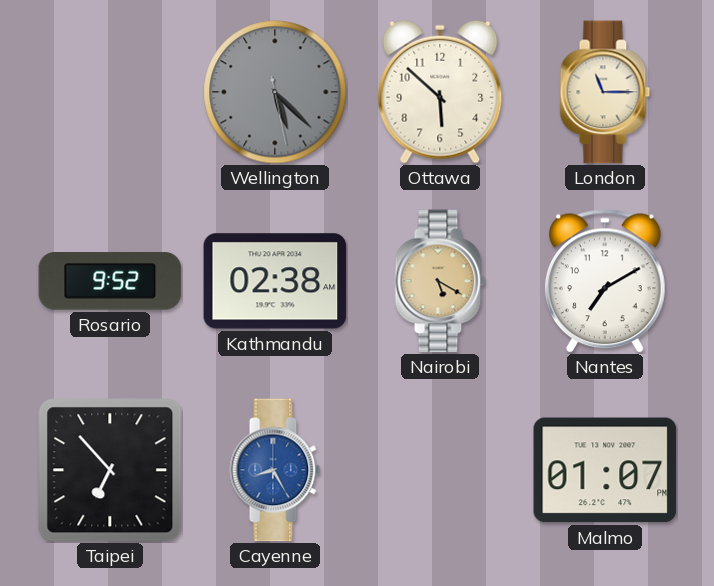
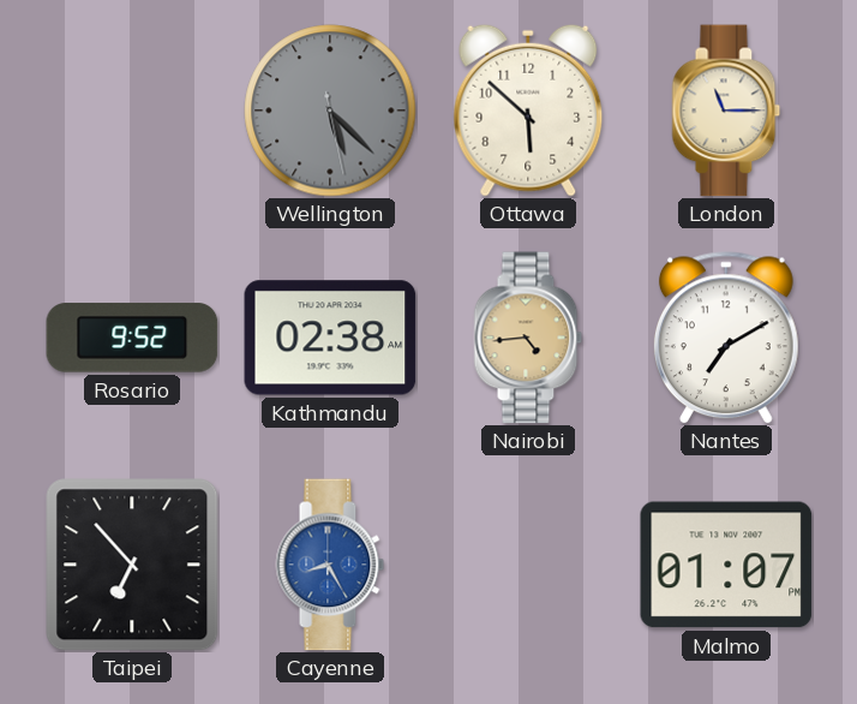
Nairobi: 5:20 -> 4:44
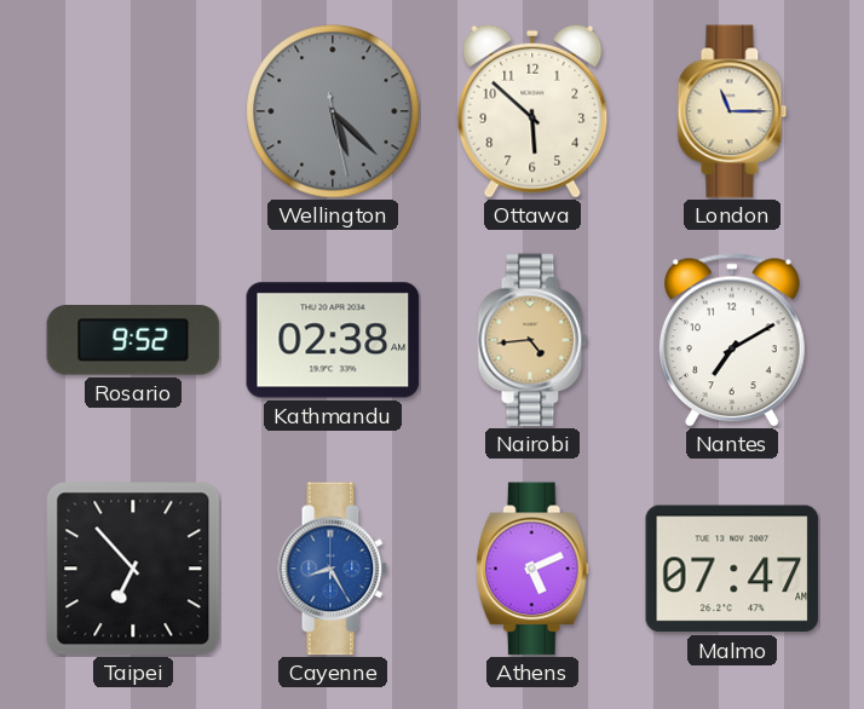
Athens: none -> 5:11
Malmo: 01:07 -> 07:47
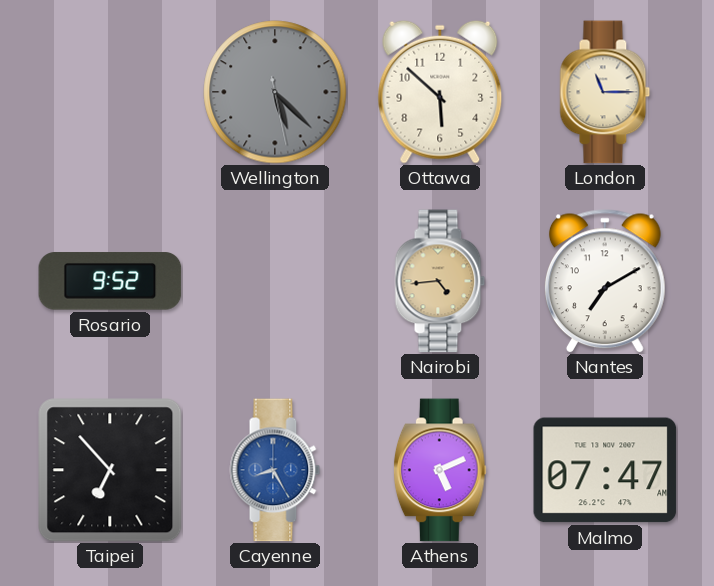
Kathmandu: 02:38 -> none
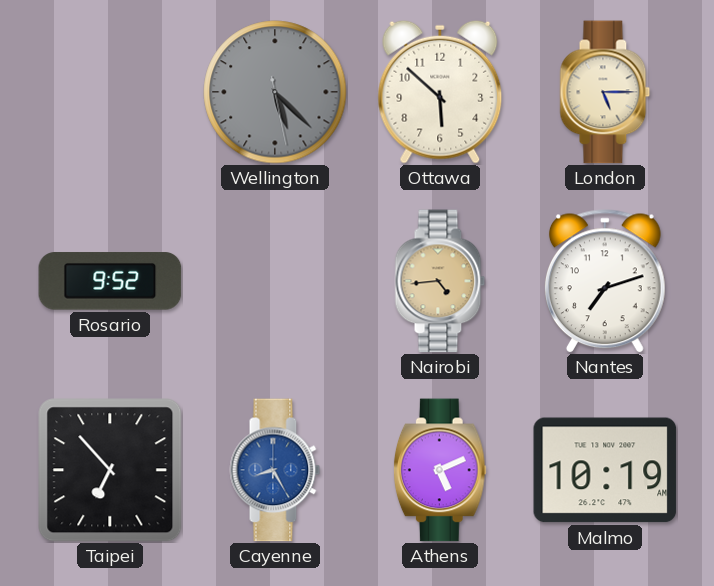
London: 11:15 -> 5:15
Nantes: 7:10 -> 7:12
Malmo: 07:47 -> 10:19
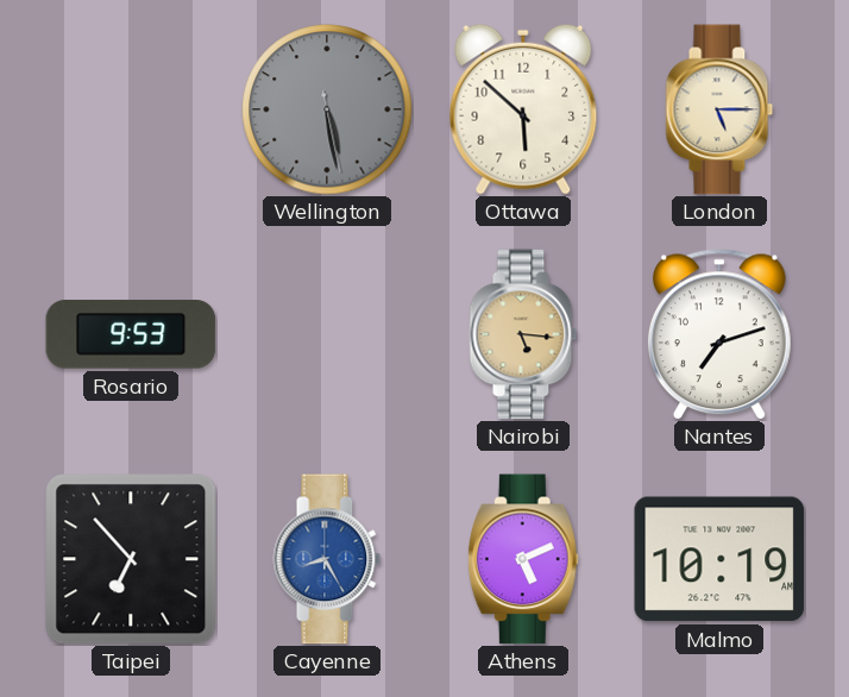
Wellington: 5:22 -> 5:28
Rosario: 9:52 -> 9:53
Nairobi: 4:44 -> 5:16
